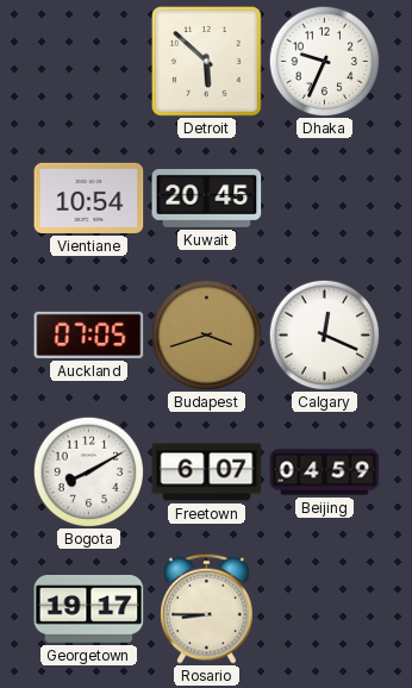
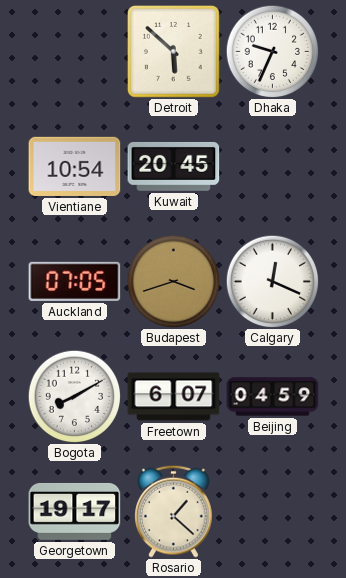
Rosario: 8:45 -> 1:22
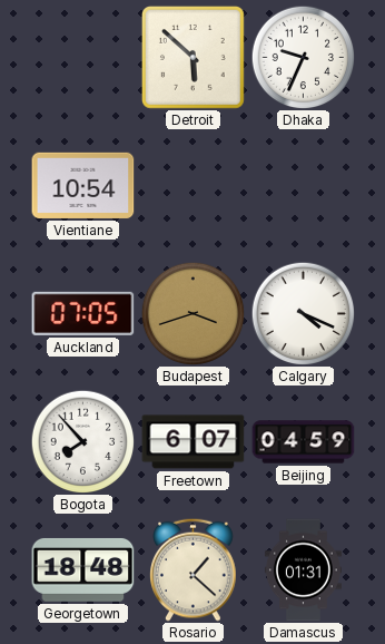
Kuwait: 20:45 -> none
Calgary: 12:19 -> 4:19
Bogota: 8:10 -> 7:53
Georgetown: 19:17 -> 18:48
Damascus: none -> 01:31
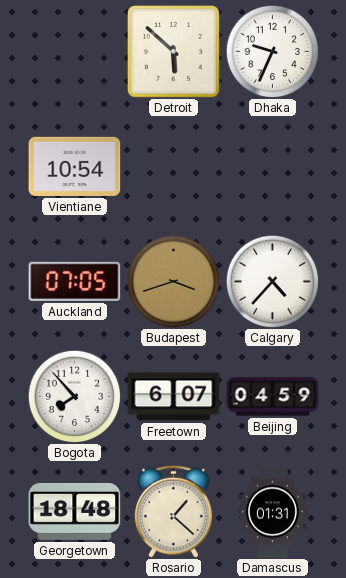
Calgary: 4:19 -> 4:37
